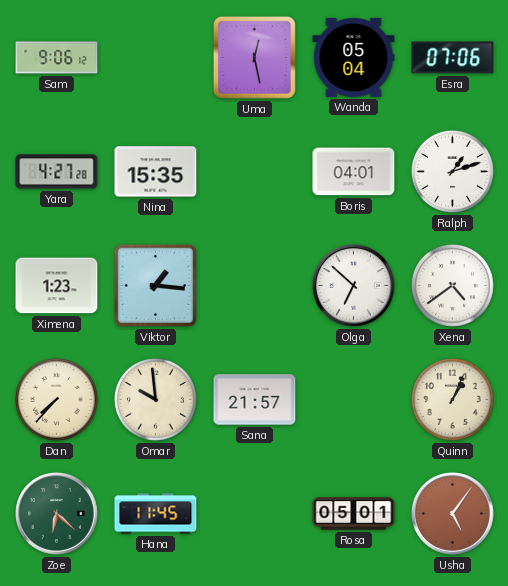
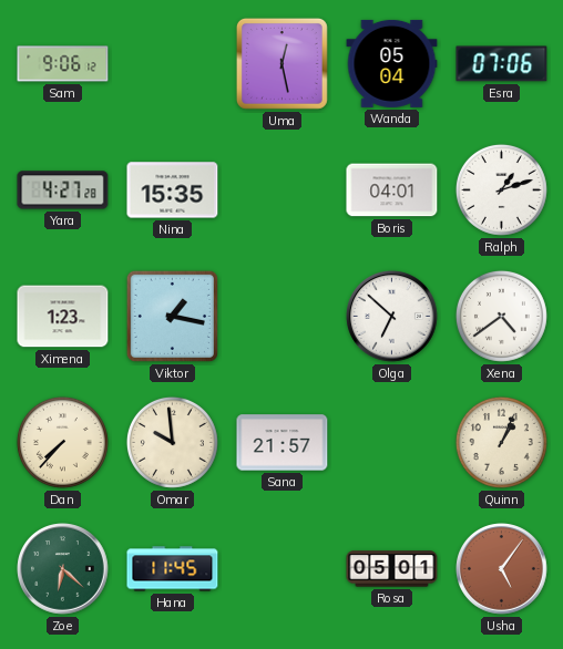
Viktor: 1:16 -> 1:17
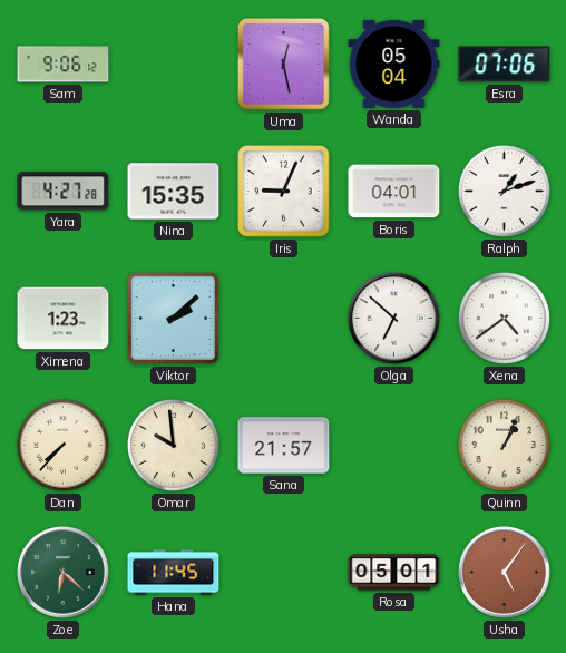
Iris: none -> 9:04
Viktor: 1:17 -> 2:08
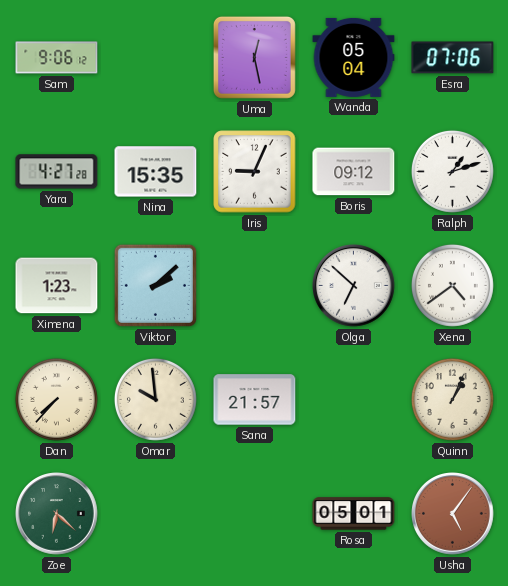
Boris: 04:01 -> 09:12
Hana: 11:45 -> none
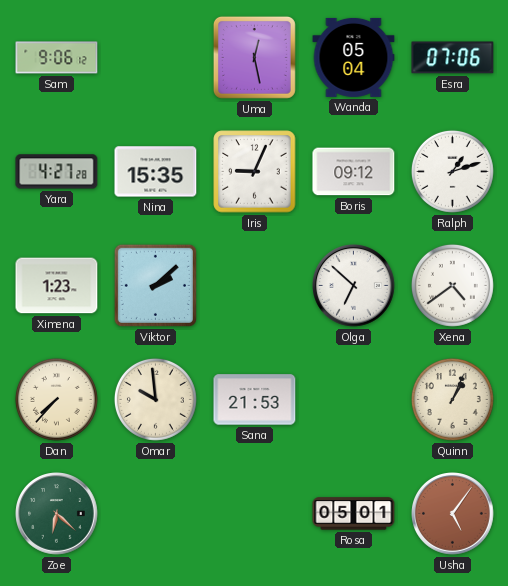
Sana: 21:57 -> 21:53
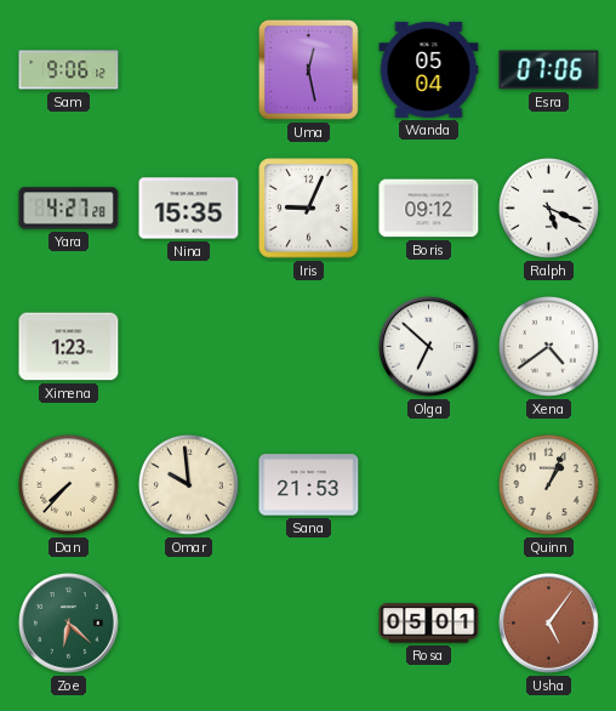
Ralph: 1:12 -> 5:19
Viktor: 2:08 -> none
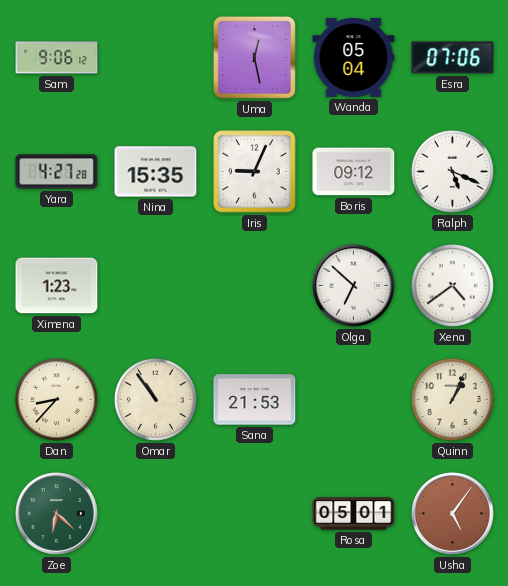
Dan: 7:37 -> 8:37
Omar: 9:59 -> 10:54
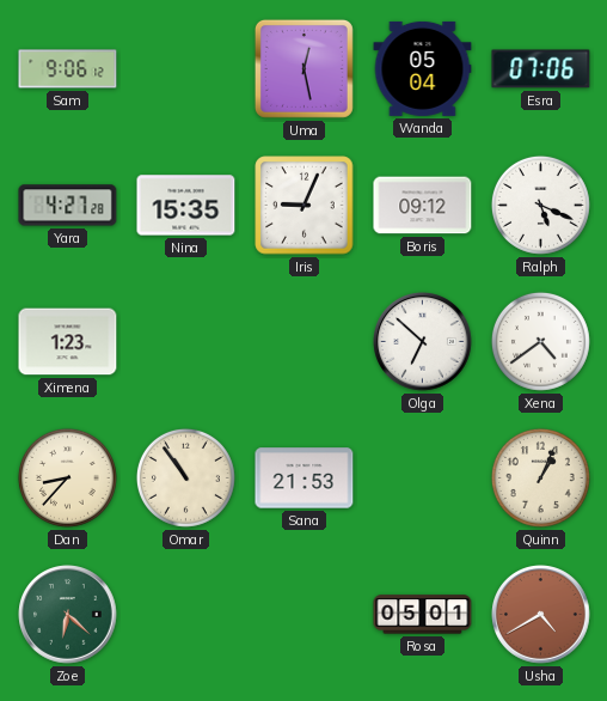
Usha: 5:06 -> 4:40
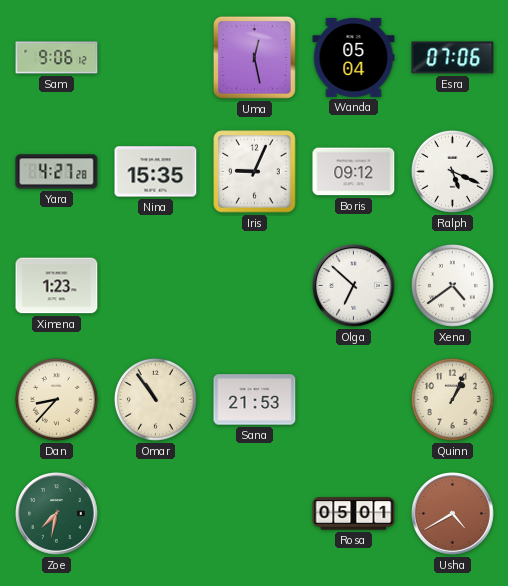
Zoe: 6:22 -> 7:32
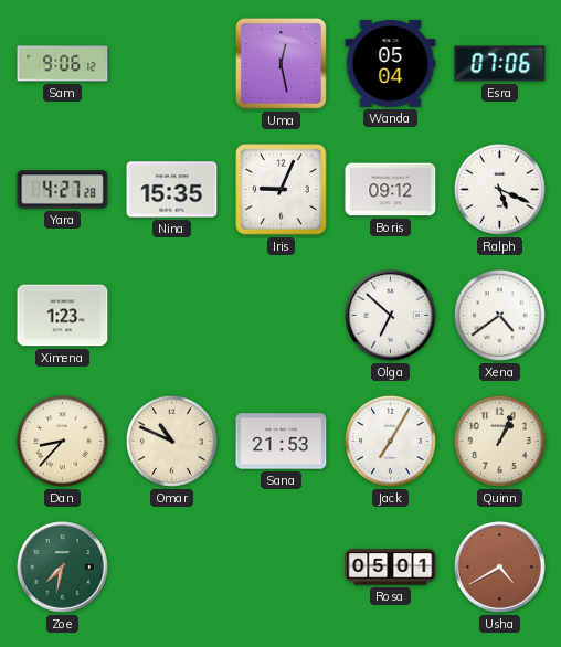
Omar: 10:54 -> 10:49
Jack: none -> 7:05
